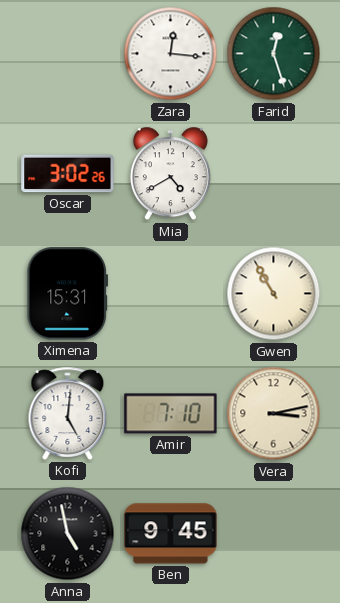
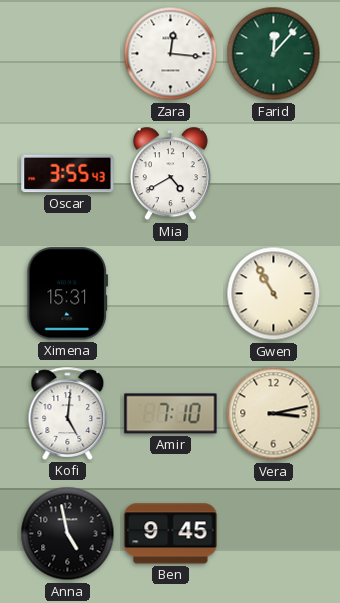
Farid: 12:27 -> 12:07
Oscar: 3:02 -> 3:55
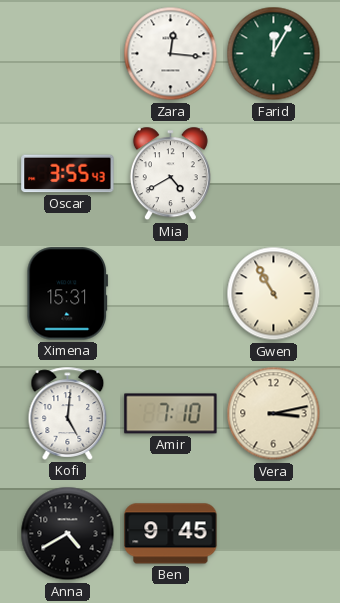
Farid: 12:07 -> 12:05
Anna: 4:58 -> 4:40
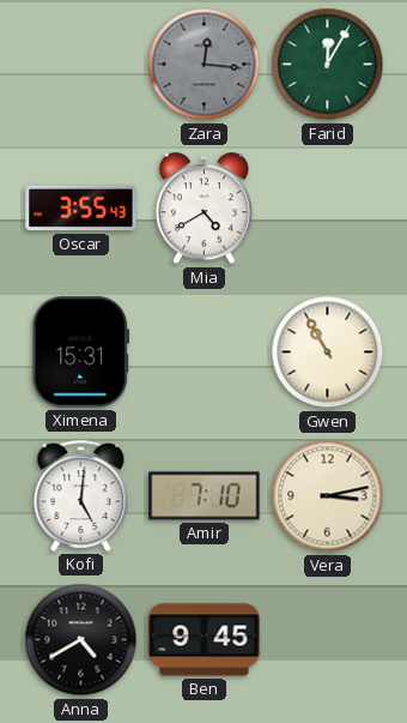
Zara dial: white -> grey
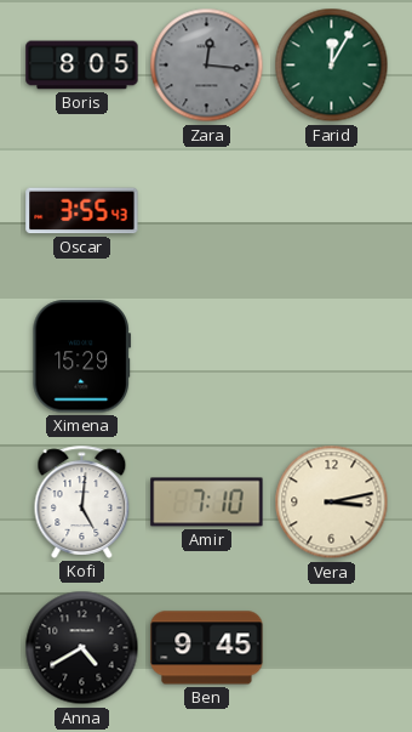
Boris: none -> 8:05
Mia: 4:40 -> none
Ximena: 15:31 -> 15:29
Gwen: 10:55 -> none
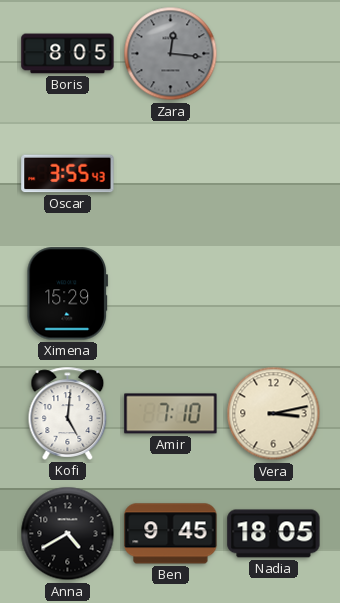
Farid: 12:05 -> none
Nadia: none -> 18:05
